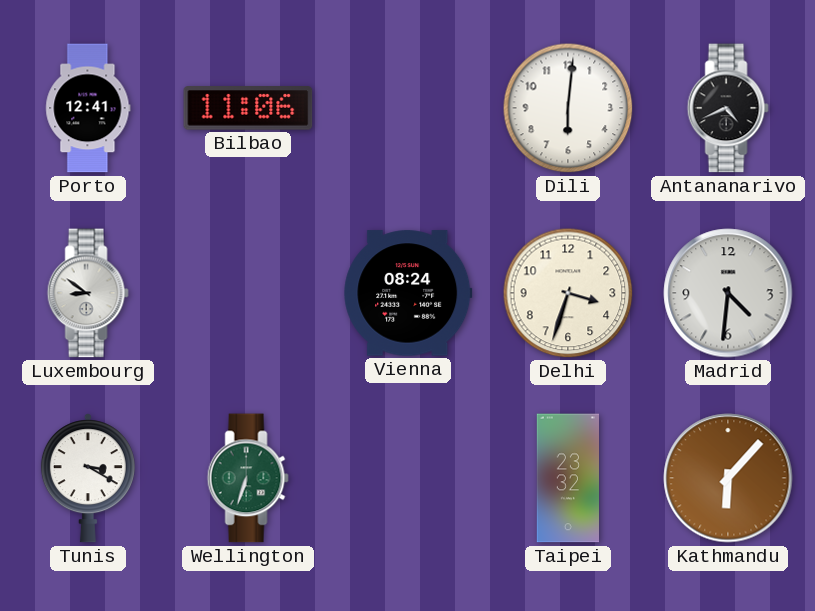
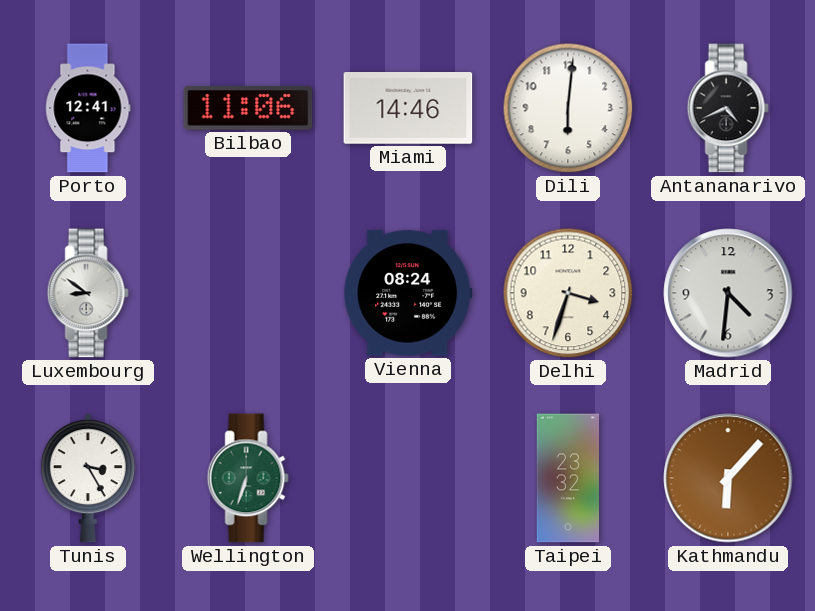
Miami: none -> 14:46
Tunis: 3:20 -> 3:25
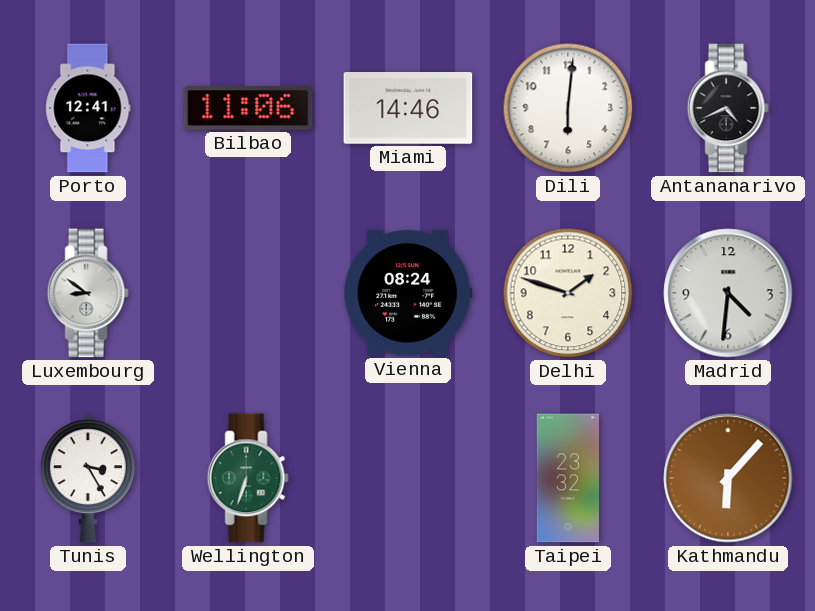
Delhi: 3:33 -> 1:48
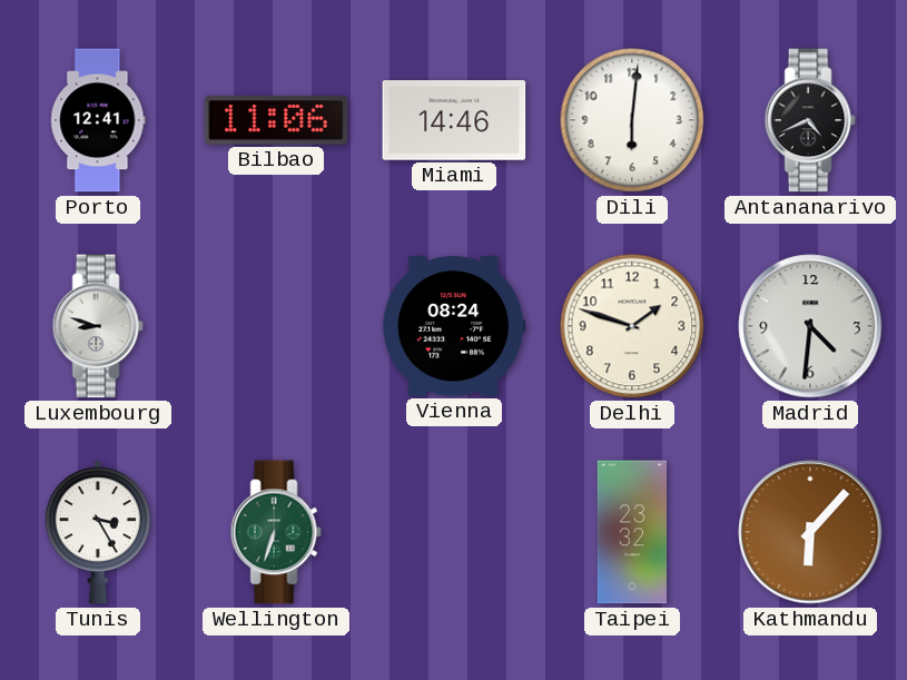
Luxembourg: 8:51 -> 8:48
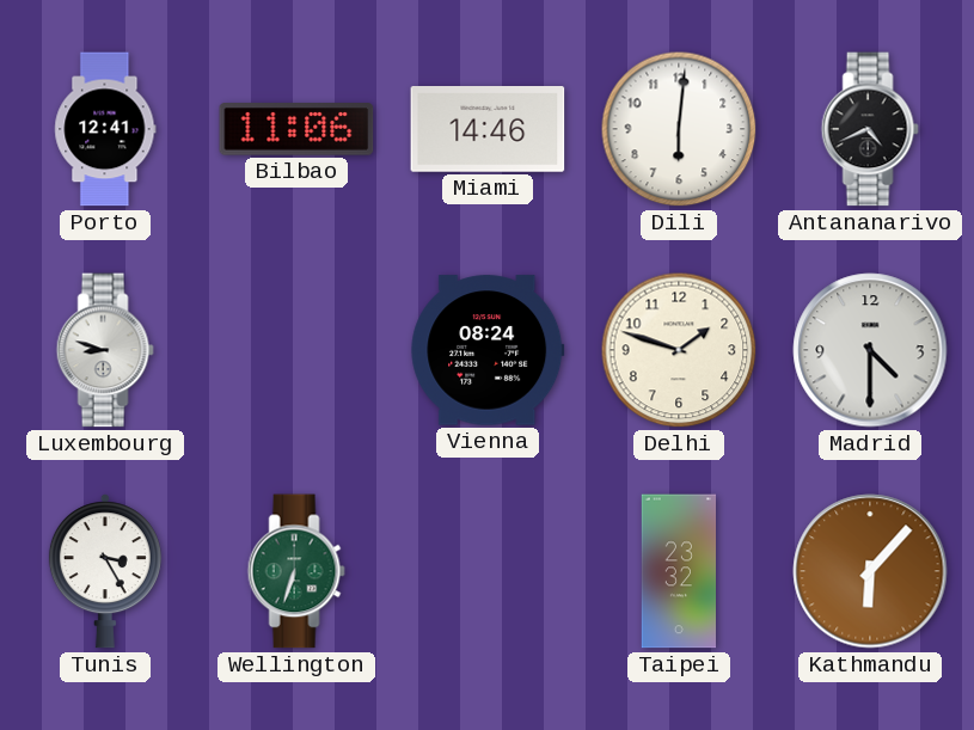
Madrid: 4:31 -> 4:30
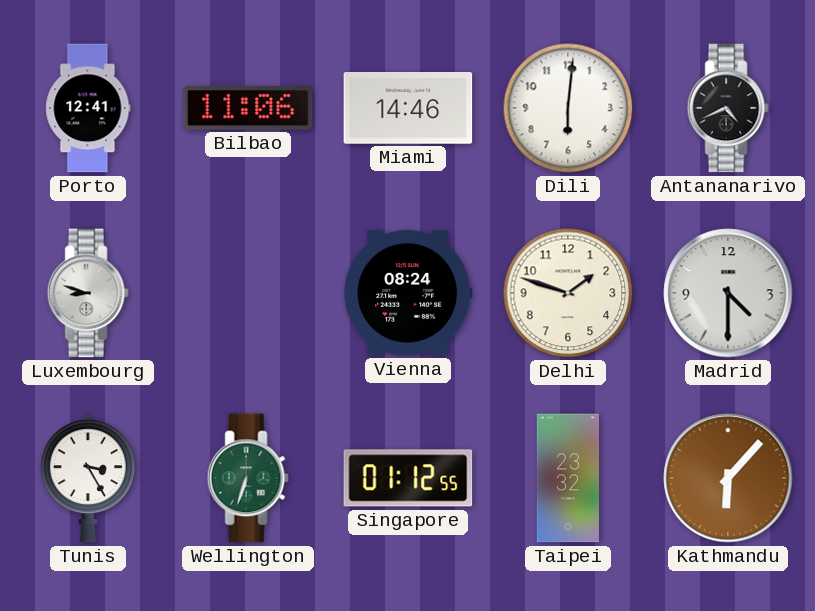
Singapore: none -> 01:12
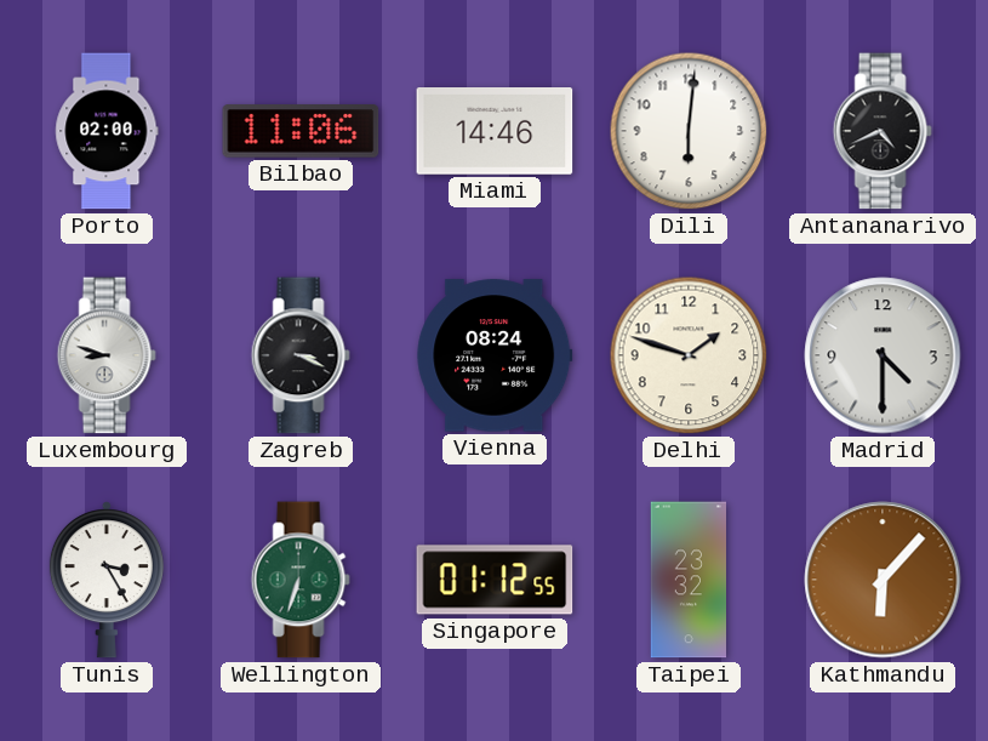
Porto: 12:41 -> 02:00
Zagreb: none -> 3:19
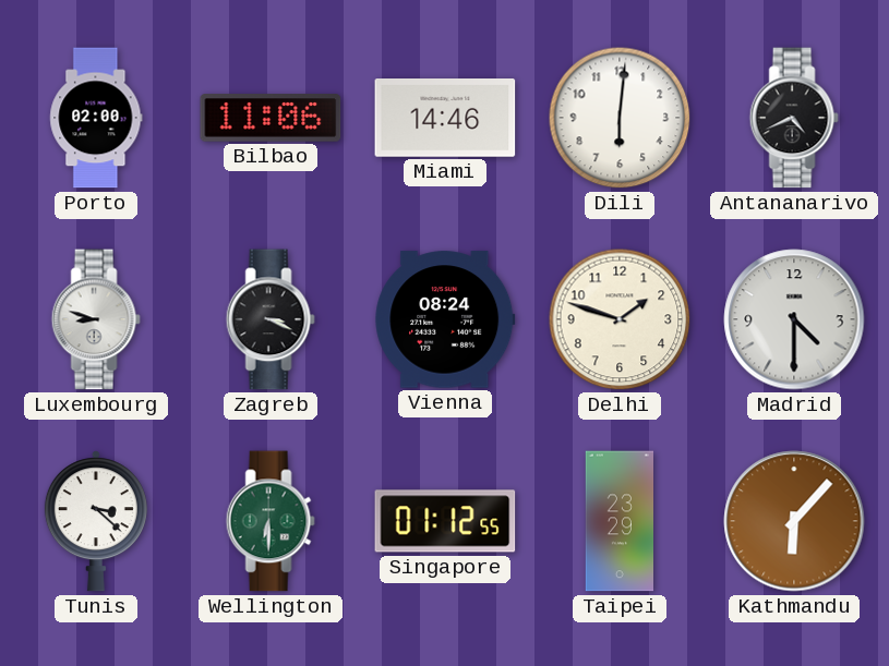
Tunis: 3:25 -> 3:22
Wellington: 6:33 -> 6:30
Taipei: 23:32 -> 23:29
